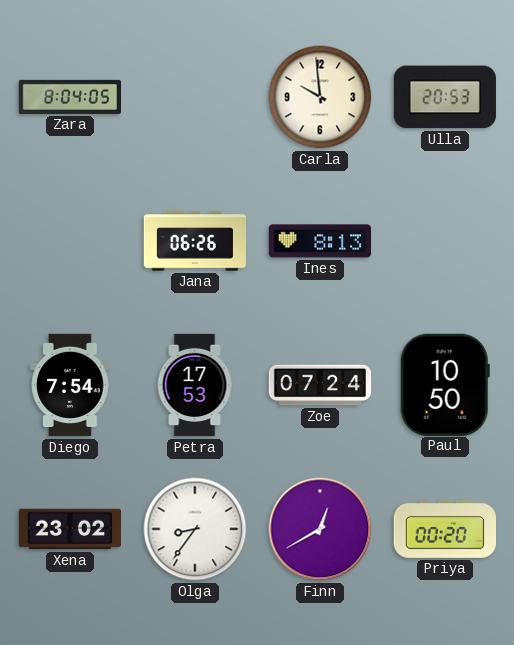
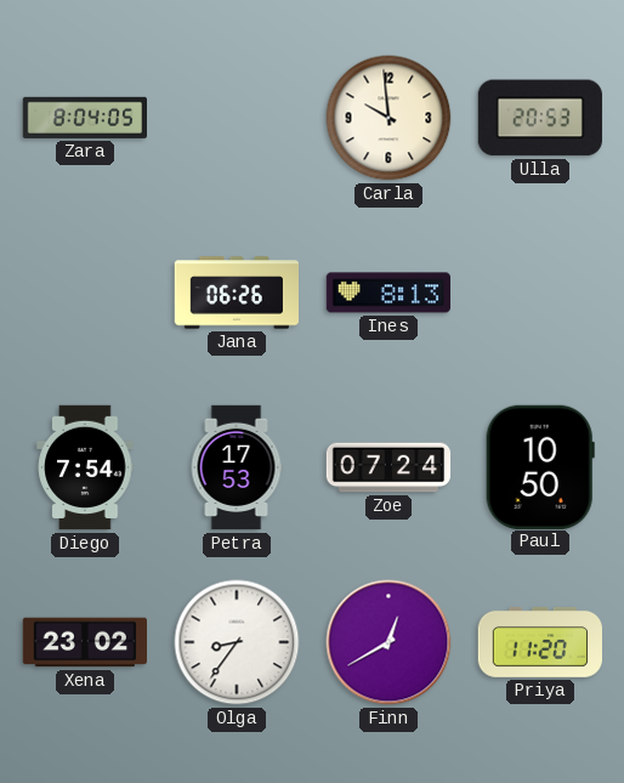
Priya: 00:20 -> 11:20
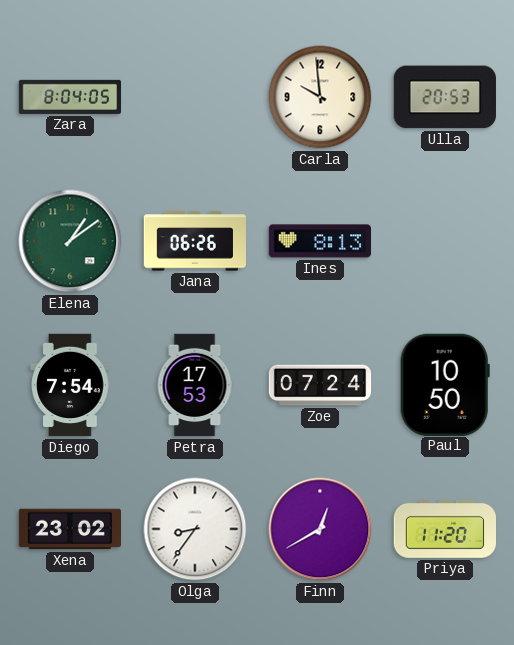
Elena: none -> 1:09
